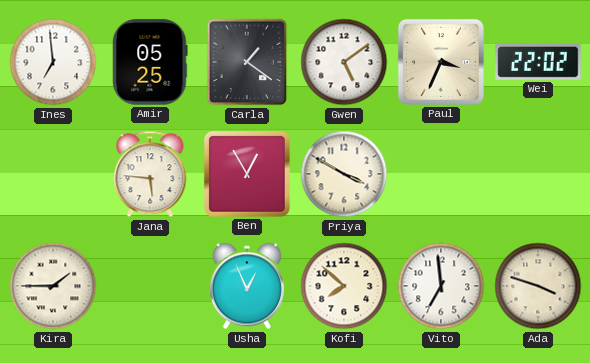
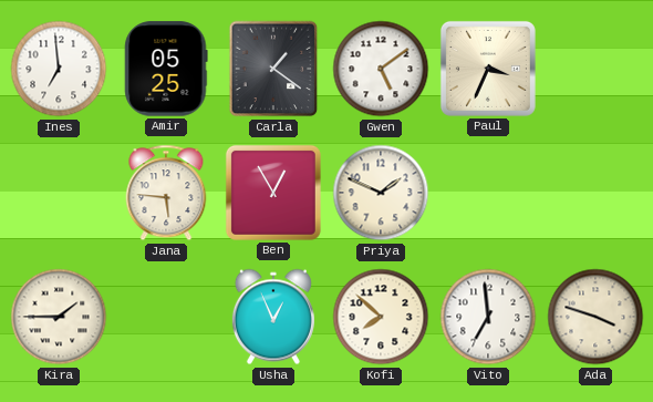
Wei: 22:02 -> none
Priya: 3:50 -> 1:49
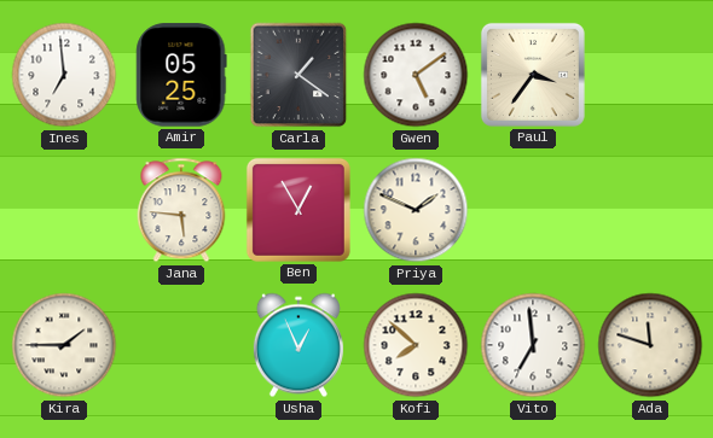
Paul: 3:34 -> 3:36
Ada: 3:48 -> 11:48
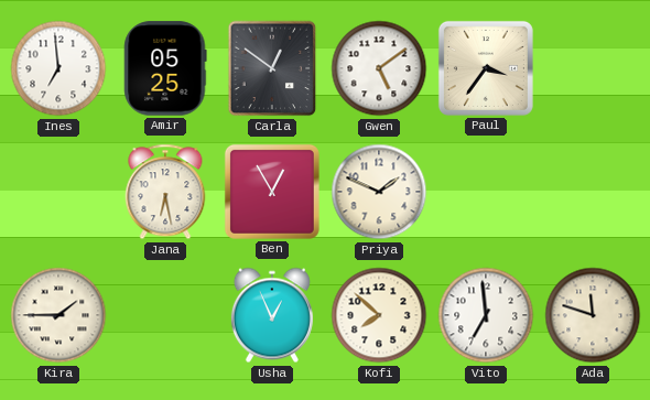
Carla: 1:21 -> 12:51
Jana: 5:46 -> 6:28
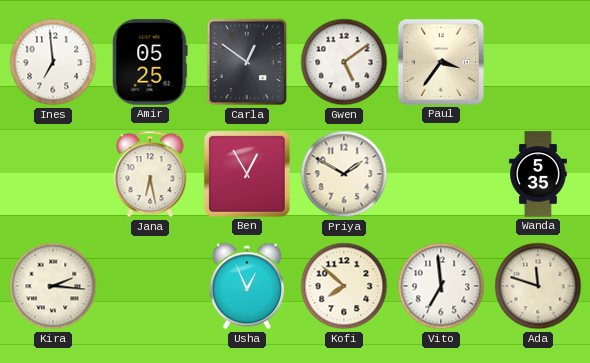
Priya: 1:49 -> 1:50
Wanda: none -> 5:35
Kira: 1:45 -> 2:16
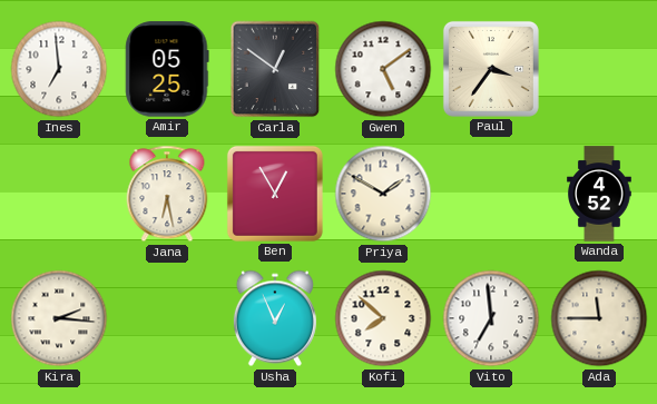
Wanda: 5:35 -> 4:52
Ada: 11:48 -> 11:45
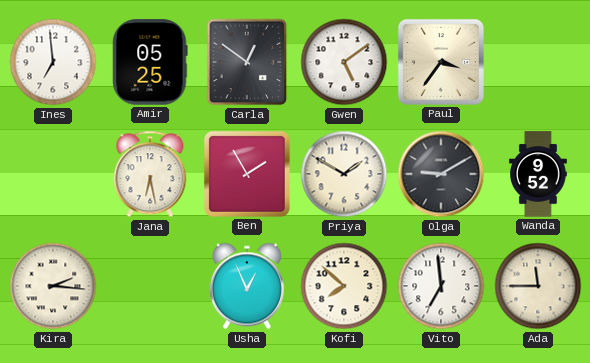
Ben: 12:55 -> 1:55
Olga: none -> 9:10
Wanda: 4:52 -> 9:52
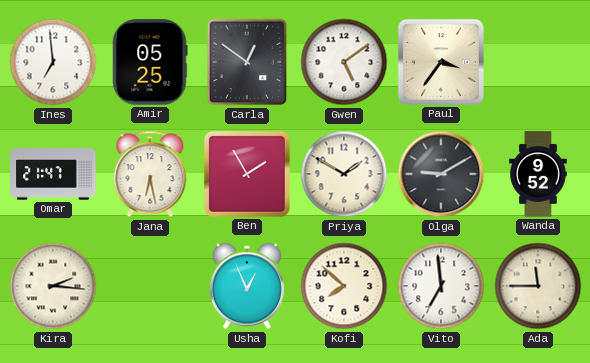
Omar: none -> 21:47
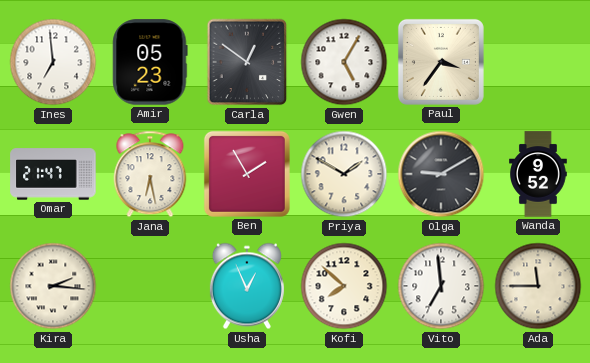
Amir: 05:25 -> 05:23
Gwen: 5:09 -> 5:05
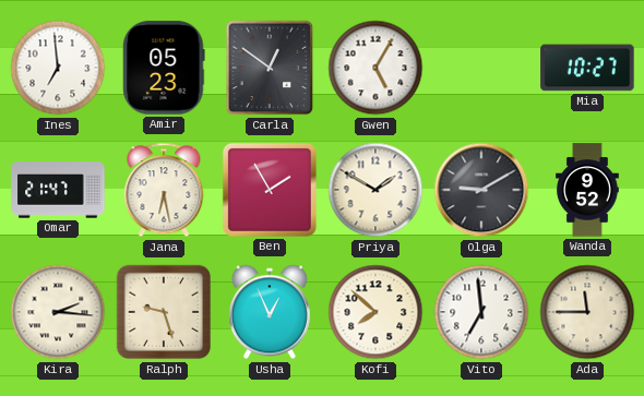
Paul: 3:36 -> none
Mia: none -> 10:27
Ralph: none -> 9:27
